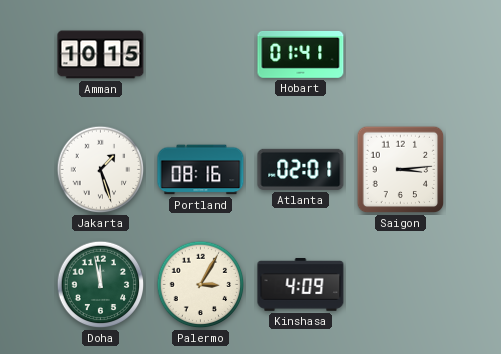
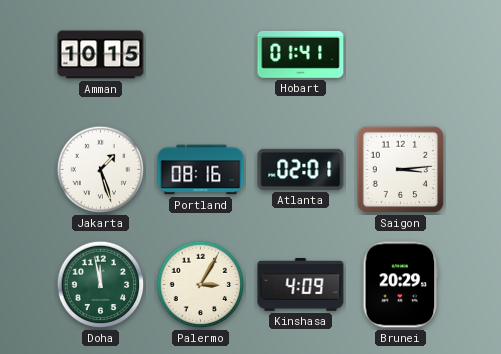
Brunei: none -> 20:29
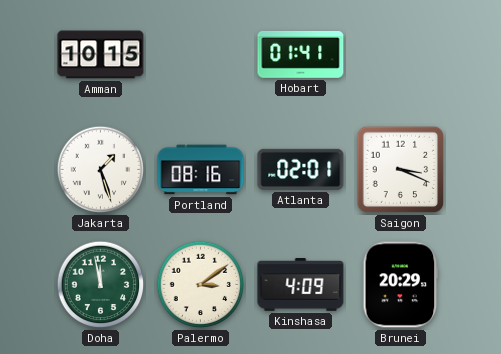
Saigon: 3:14 -> 3:19
Palermo: 3:05 -> 3:09
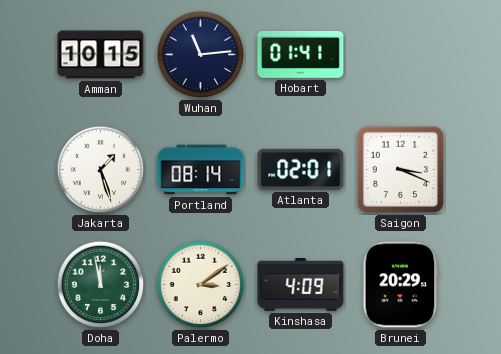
Wuhan: none -> 11:14
Portland: 08:16 -> 08:14
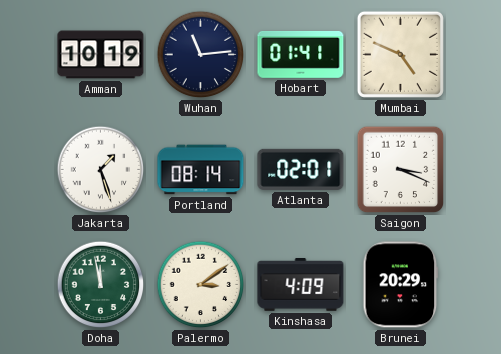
Amman: 10:15 -> 10:19
Mumbai: none -> 4:49
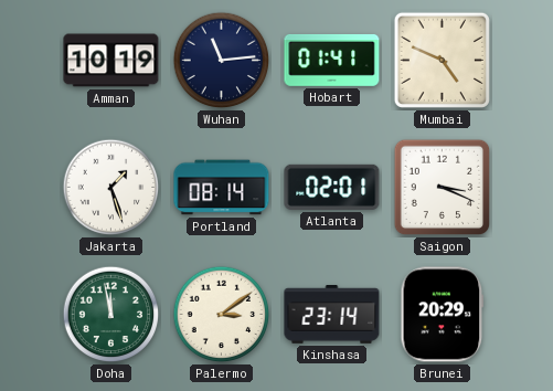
Kinshasa: 4:09 -> 23:14
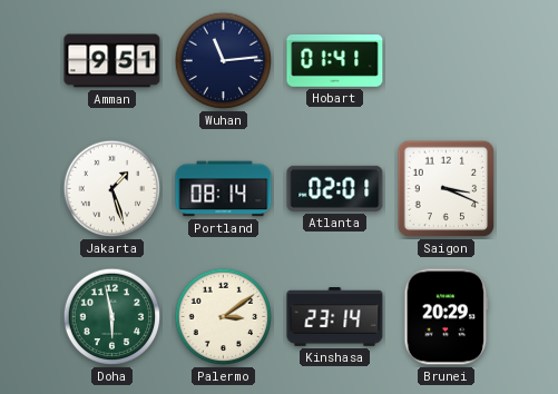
Amman: 10:19 -> 9:51
Mumbai: 4:49 -> none
Doha: 11:58 -> 5:58
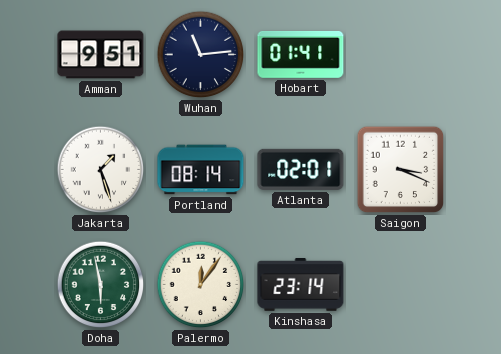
Palermo: 3:09 -> 12:06
Brunei: 20:29 -> none
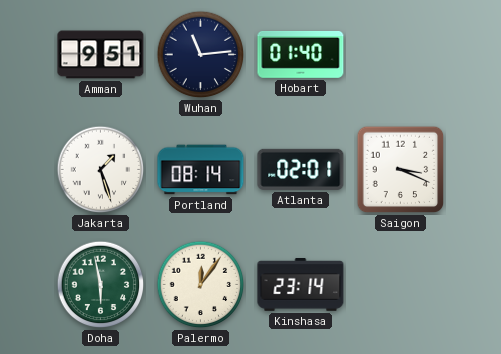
Hobart: 01:41 -> 01:40
